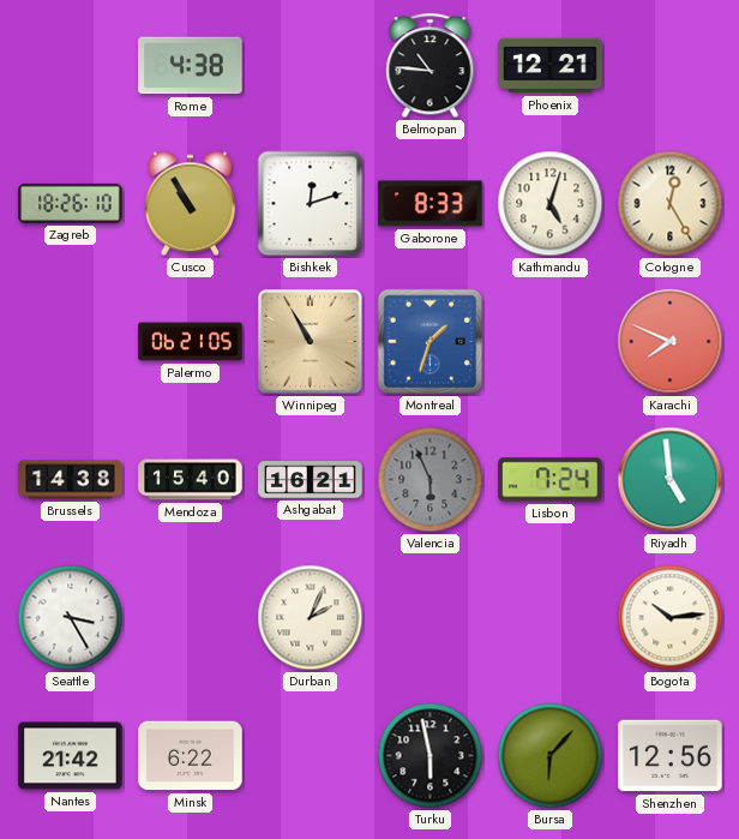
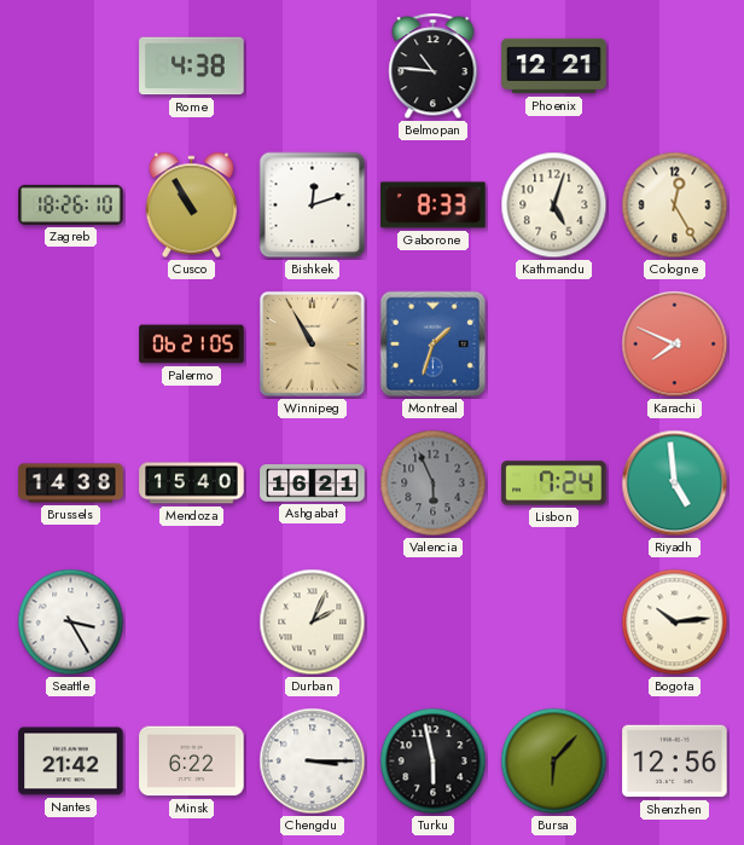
Chengdu: none -> 3:15
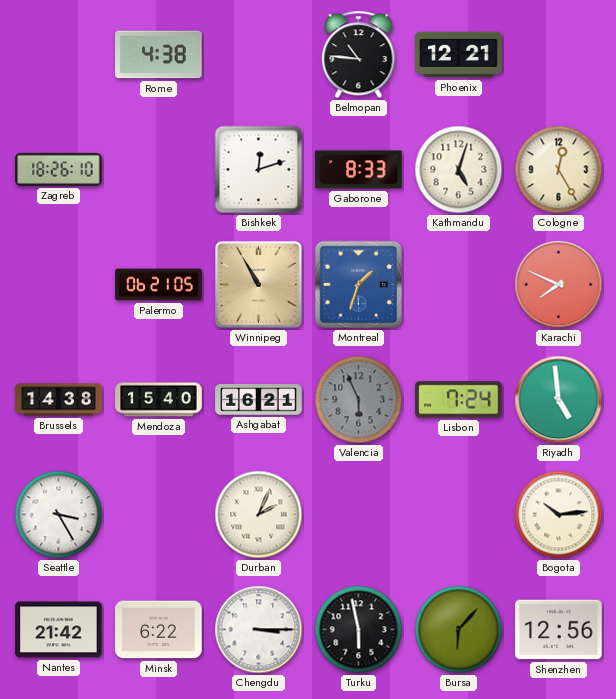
Cusco: 10:55 -> none
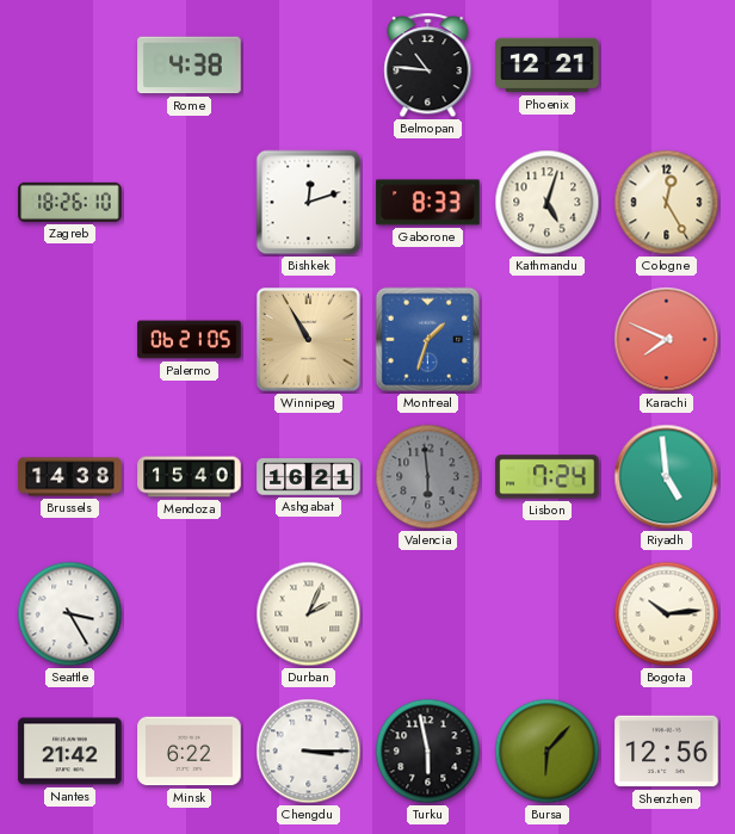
Valencia: 5:56 -> 5:59
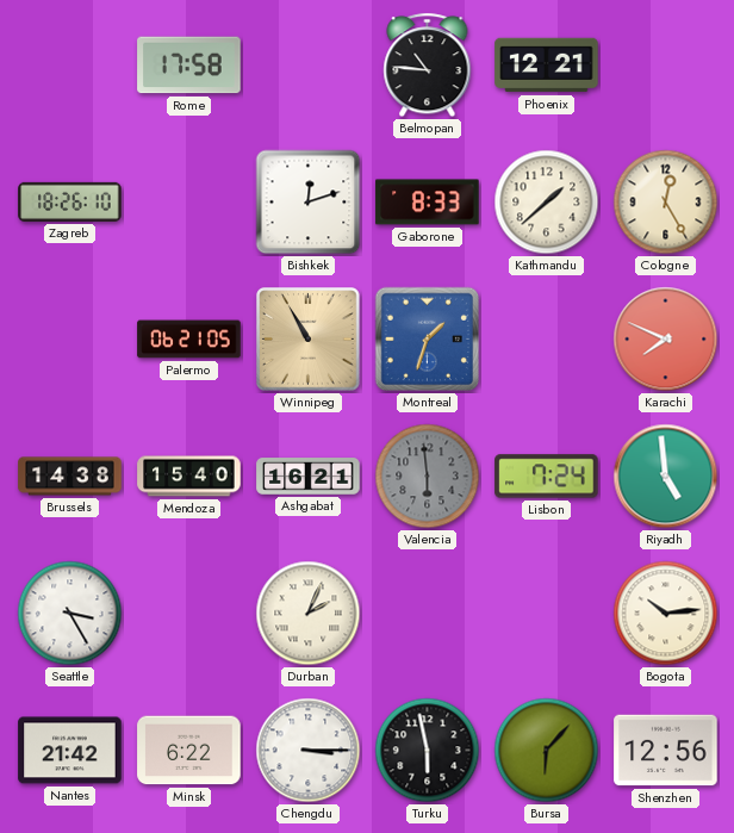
Rome: 4:38 -> 17:58
Kathmandu: 5:03 -> 1:38
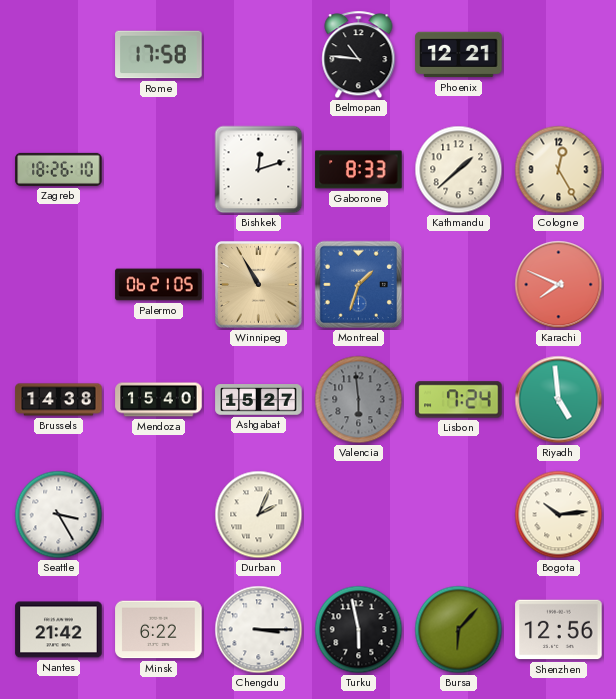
Ashgabat: 16:21 -> 15:27
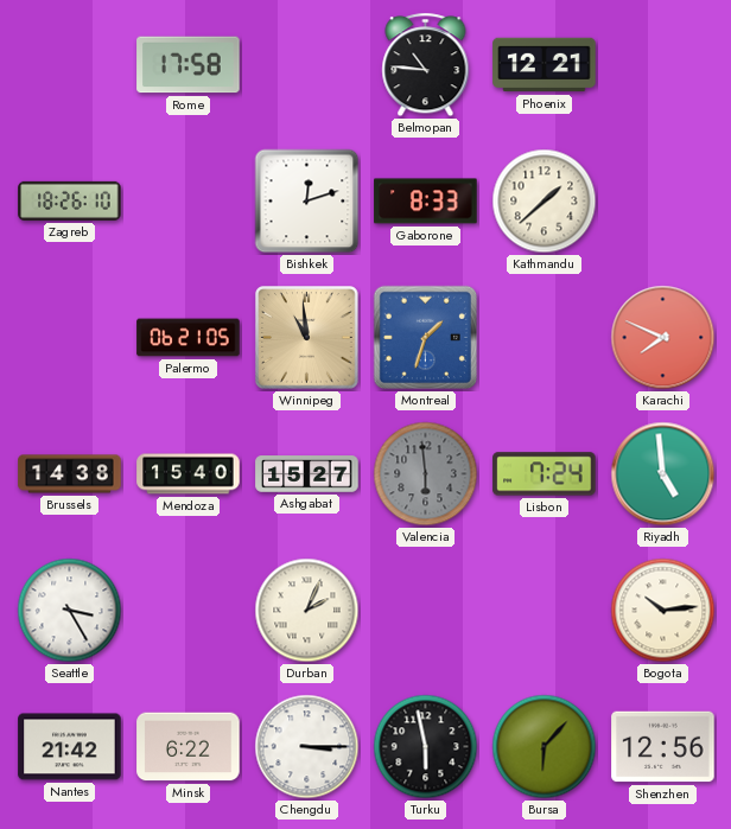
Cologne: 12:25 -> none
Winnipeg: 10:55 -> 10:59
